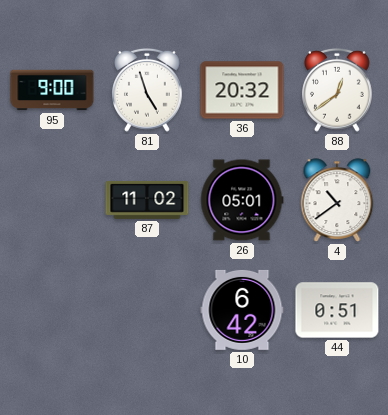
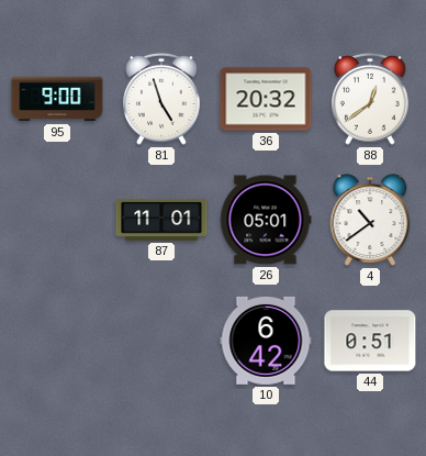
87: 11:02 -> 11:01
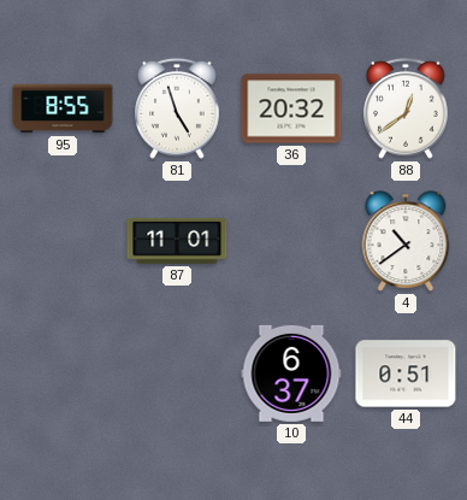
95: 9:00 -> 8:55
26: 05:01 -> none
10: 6:42 -> 6:37
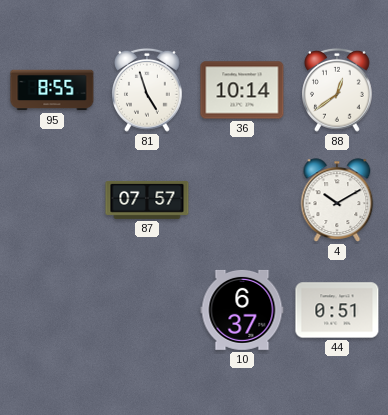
36: 20:32 -> 10:14
87: 11:01 -> 07:57
4: 10:39 -> 10:10
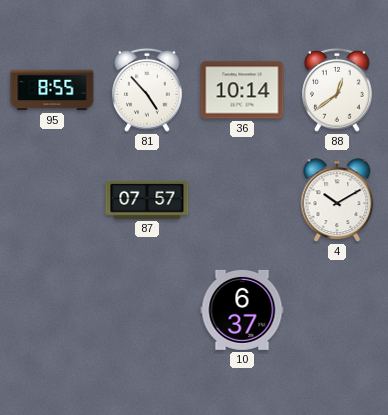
81: 4:57 -> 4:53
44: 0:51 -> none
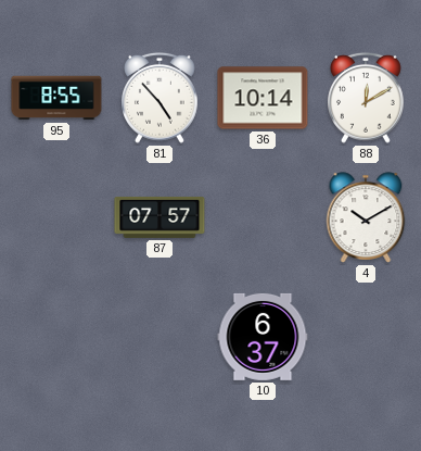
88: 12:39 -> 12:10
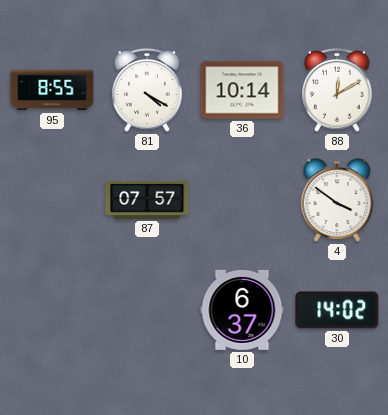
81: 4:53 -> 4:20
4: 10:10 -> 3:51
30: none -> 14:02
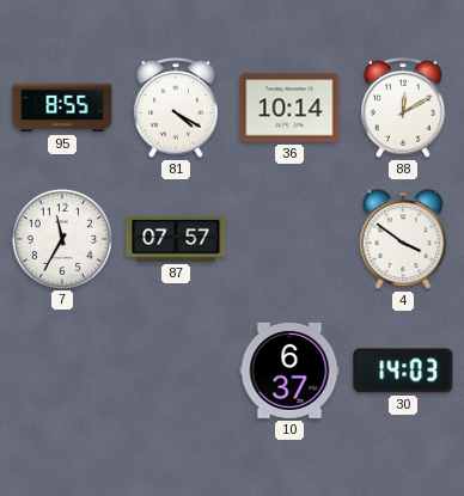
7: none -> 11:35
30: 14:02 -> 14:03
